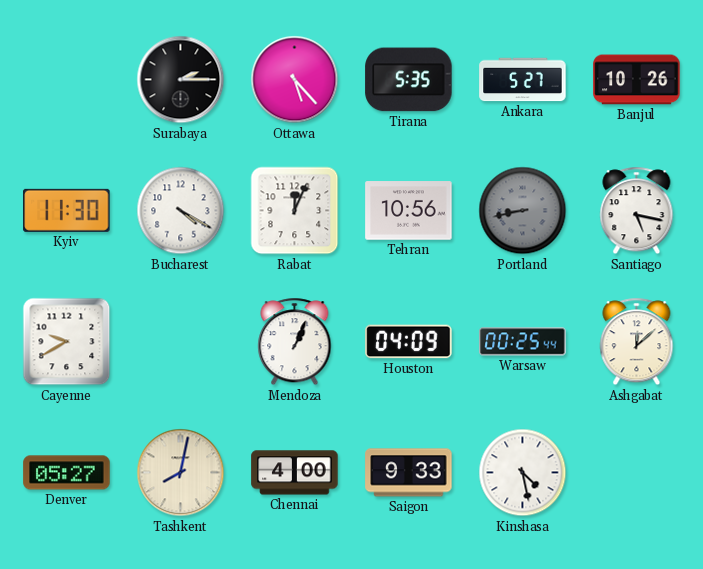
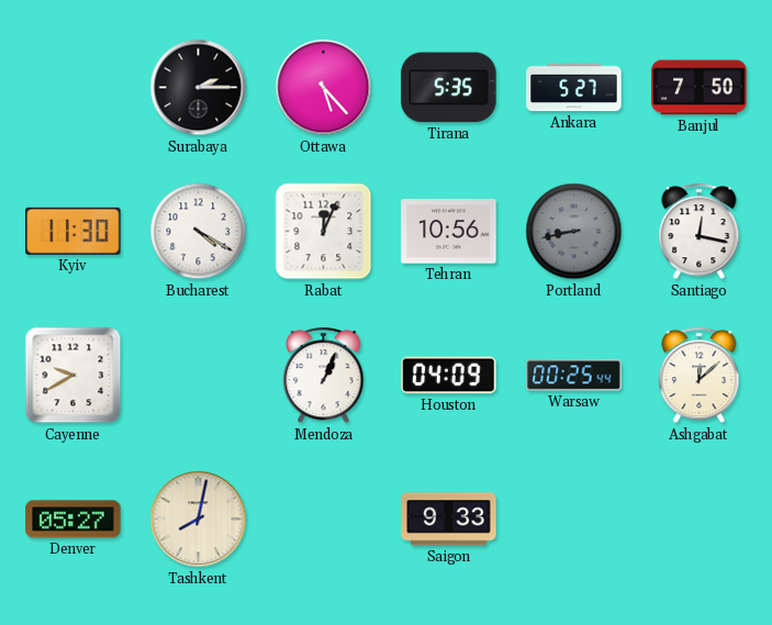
Banjul: 10:26 -> 7:50
Santiago: 5:17 -> 12:17
Chennai: 4:00 -> none
Kinshasa: 4:28 -> none
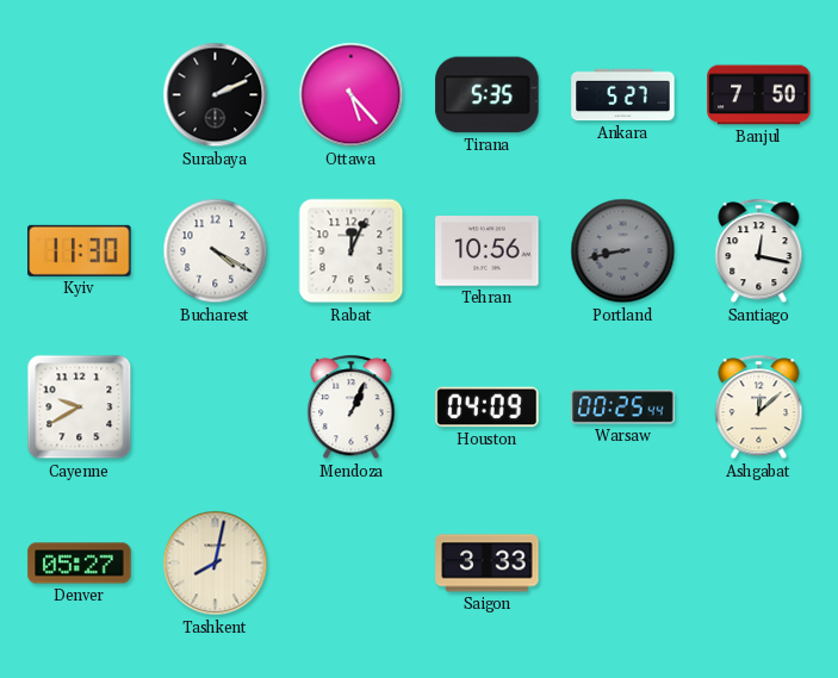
Surabaya: 2:15 -> 2:11
Saigon: 9:33 -> 3:33
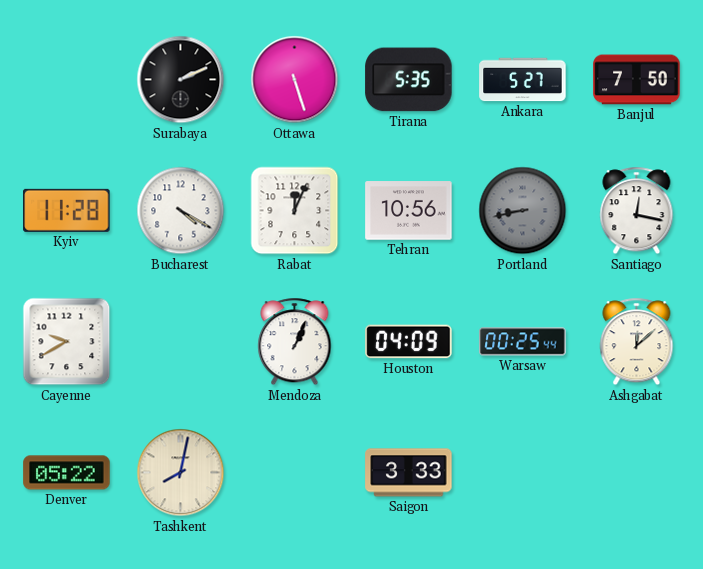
Ottawa: 5:23 -> 5:27
Kyiv: 11:30 -> 11:28
Denver: 05:27 -> 05:22
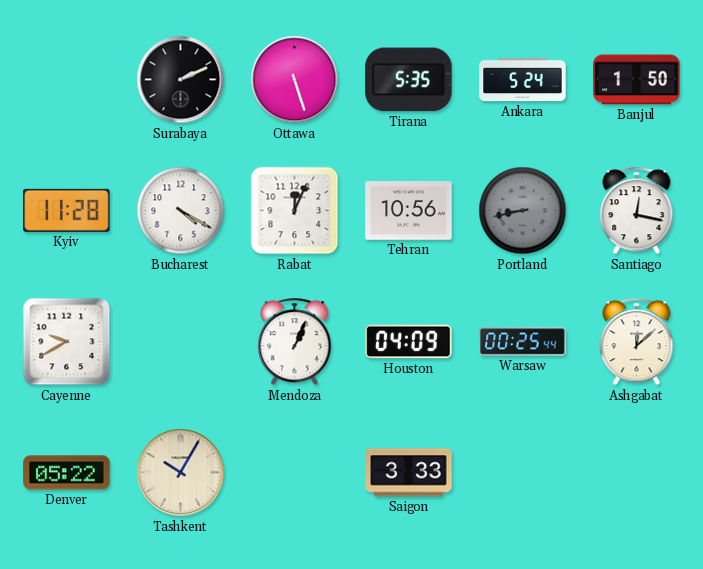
Ankara: 5:27 -> 5:24
Banjul: 7:50 -> 1:50
Tashkent: 8:02 -> 10:05
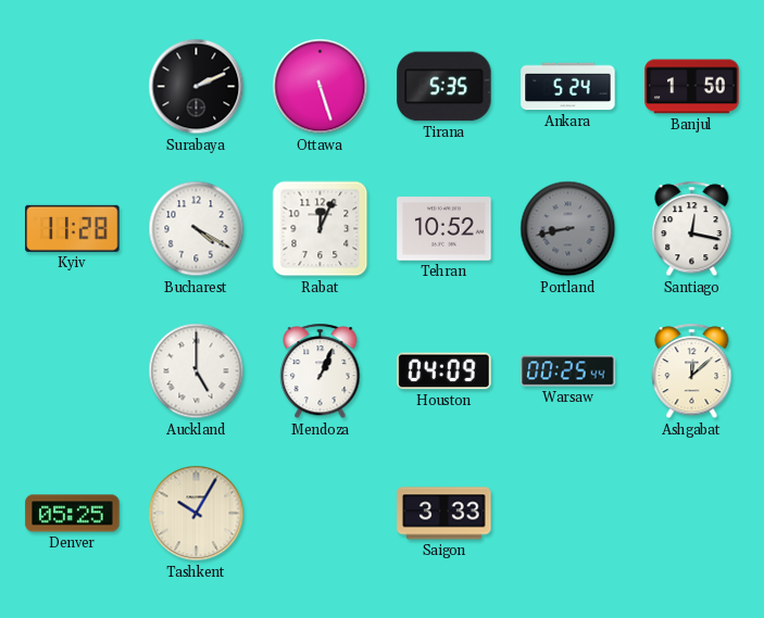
Tehran: 10:56 -> 10:52
Cayenne: 9:40 -> none
Auckland: none -> 5:00
Denver: 05:22 -> 05:25
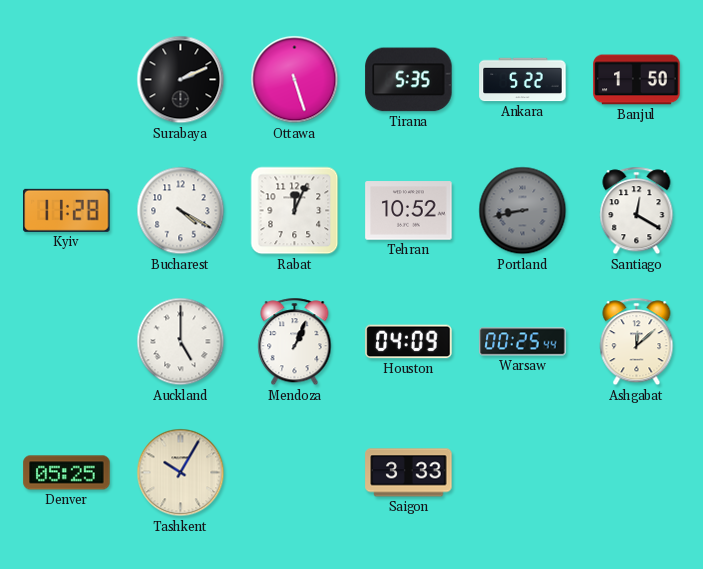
Ankara: 5:24 -> 5:22
Santiago: 12:17 -> 12:20
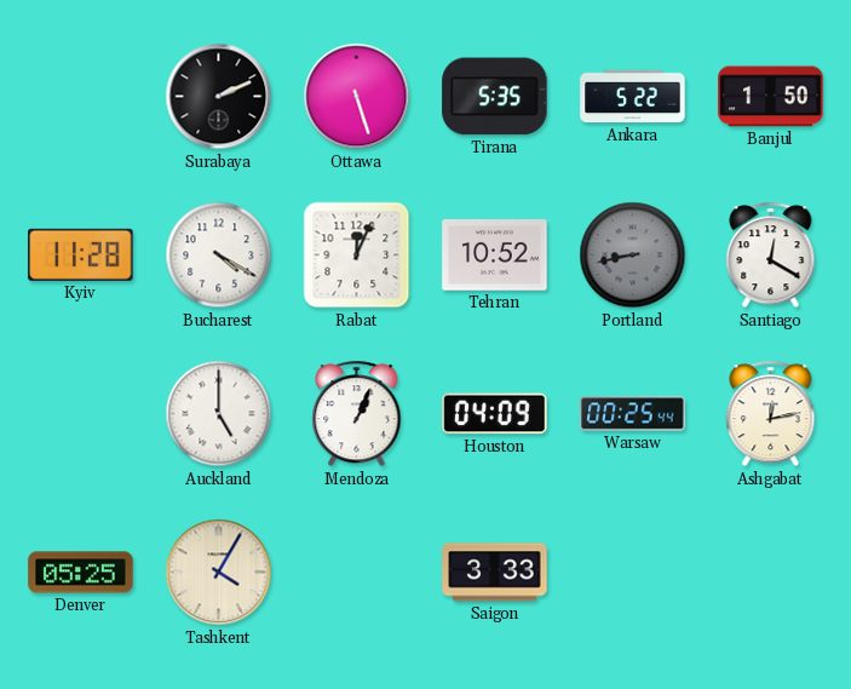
Ashgabat: 12:08 -> 12:13
Tashkent: 10:05 -> 4:05
